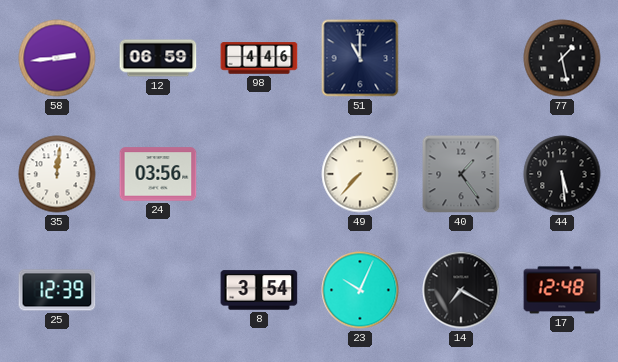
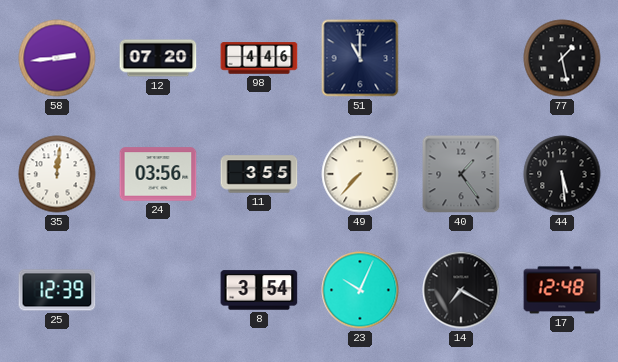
12: 06:59 -> 07:20
11: none -> 3:55
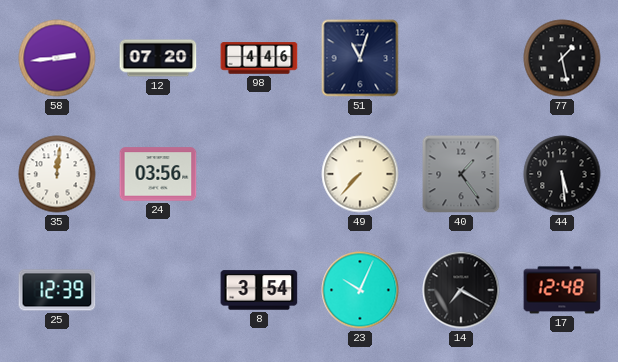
51: 11:00 -> 11:03
11: 3:55 -> none
